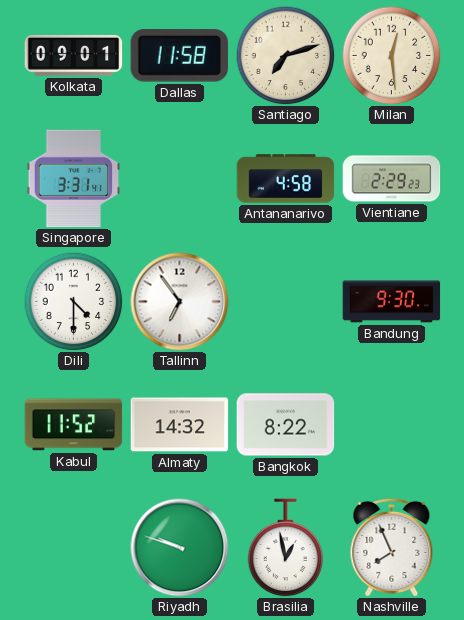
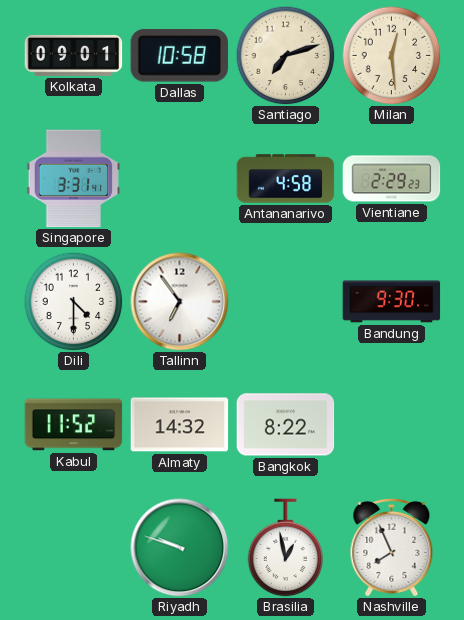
Dallas: 11:58 -> 10:58
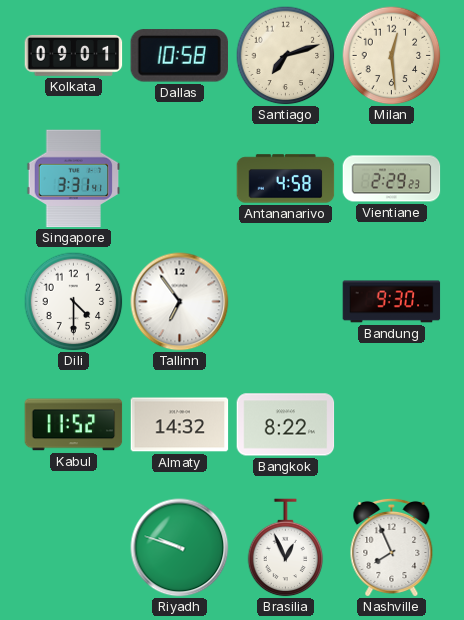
Brasilia: 12:58 -> 12:56
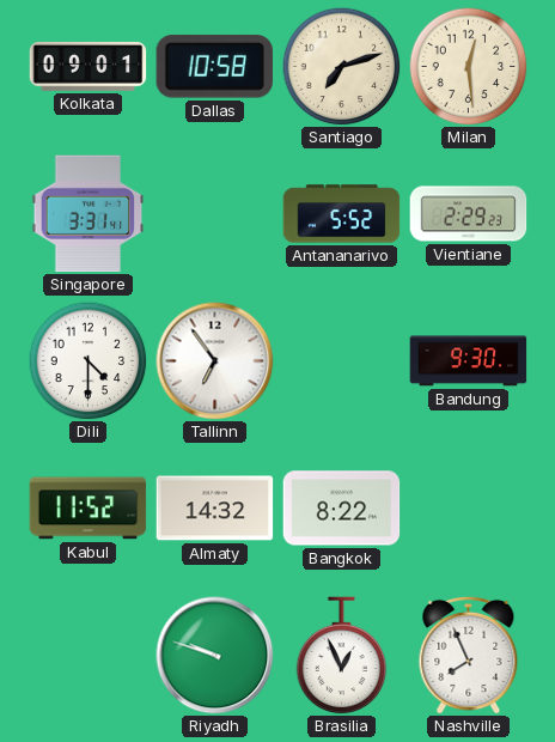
Antananarivo: 4:58 -> 5:52
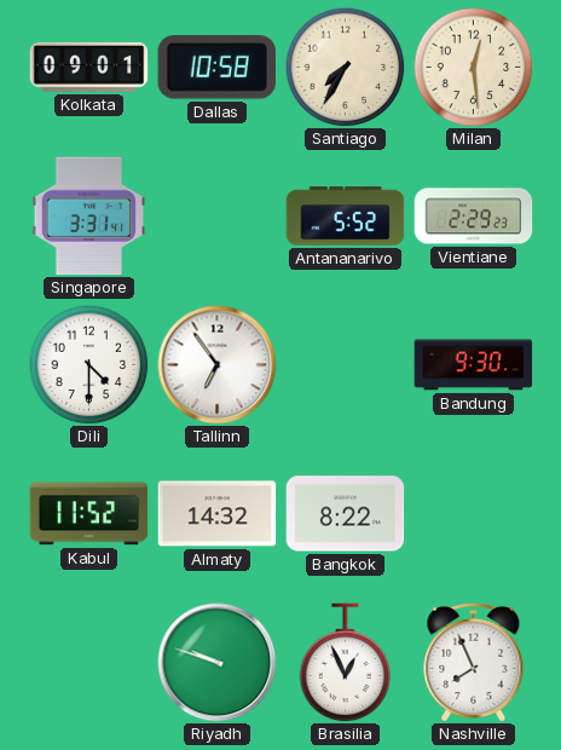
Santiago: 7:12 -> 7:35
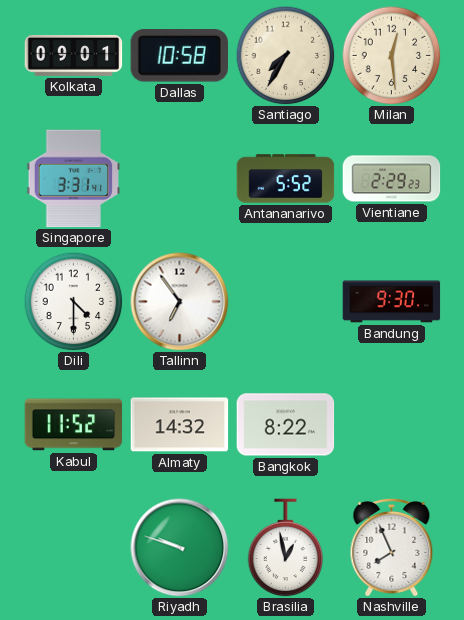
Brasilia: 12:56 -> 12:58
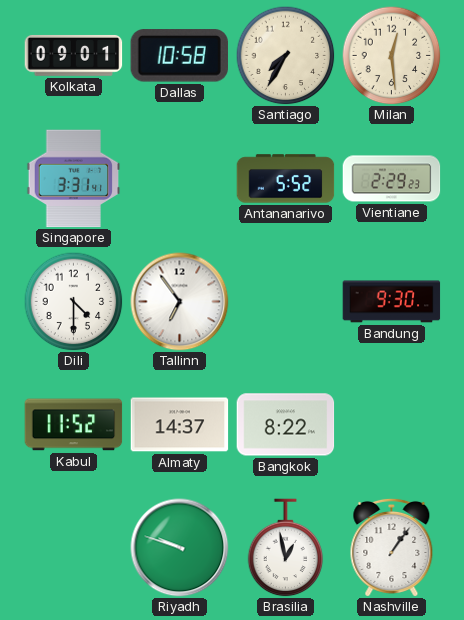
Almaty: 14:32 -> 14:37
Nashville: 7:56 -> 1:06
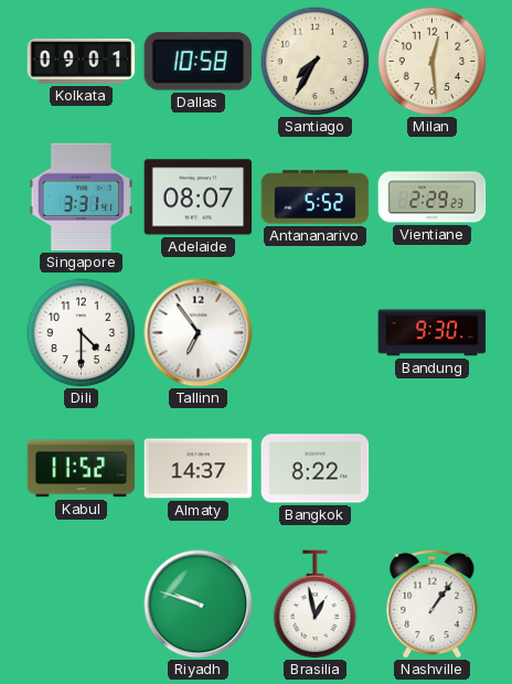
Adelaide: none -> 08:07
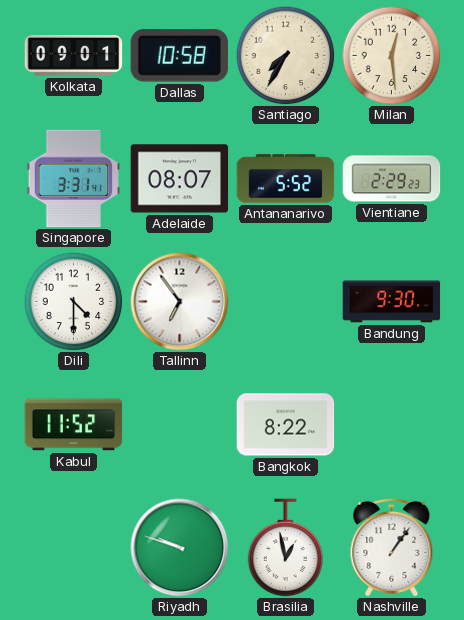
Almaty: 14:37 -> none
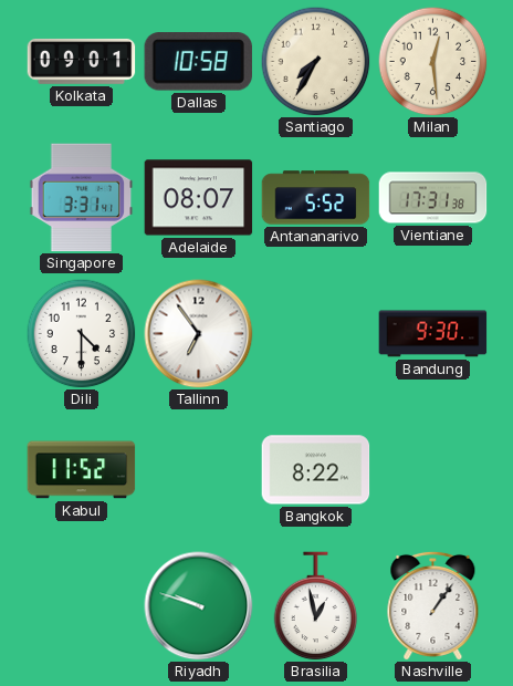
Vientiane: 2:29 -> 17:31
